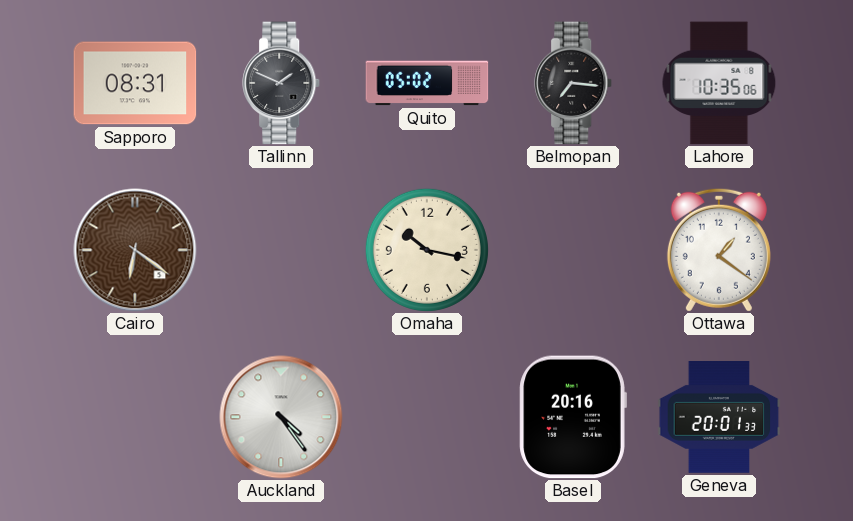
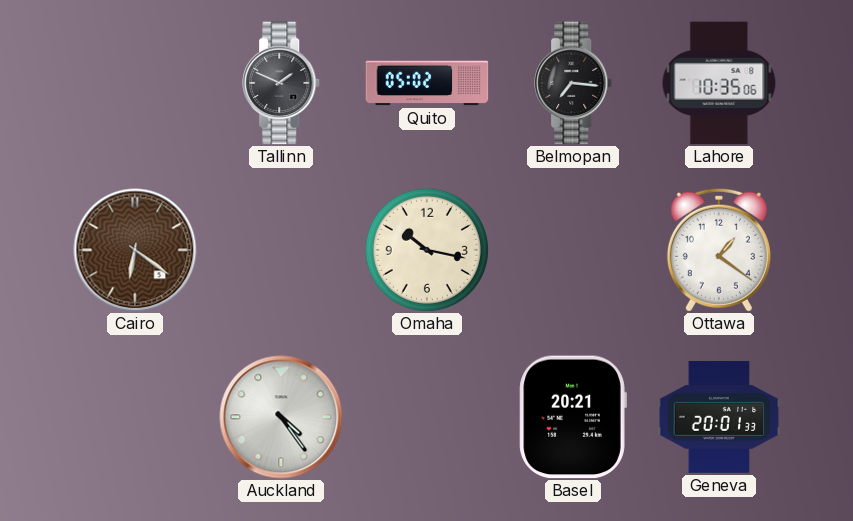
Sapporo: 08:31 -> none
Basel: 20:16 -> 20:21
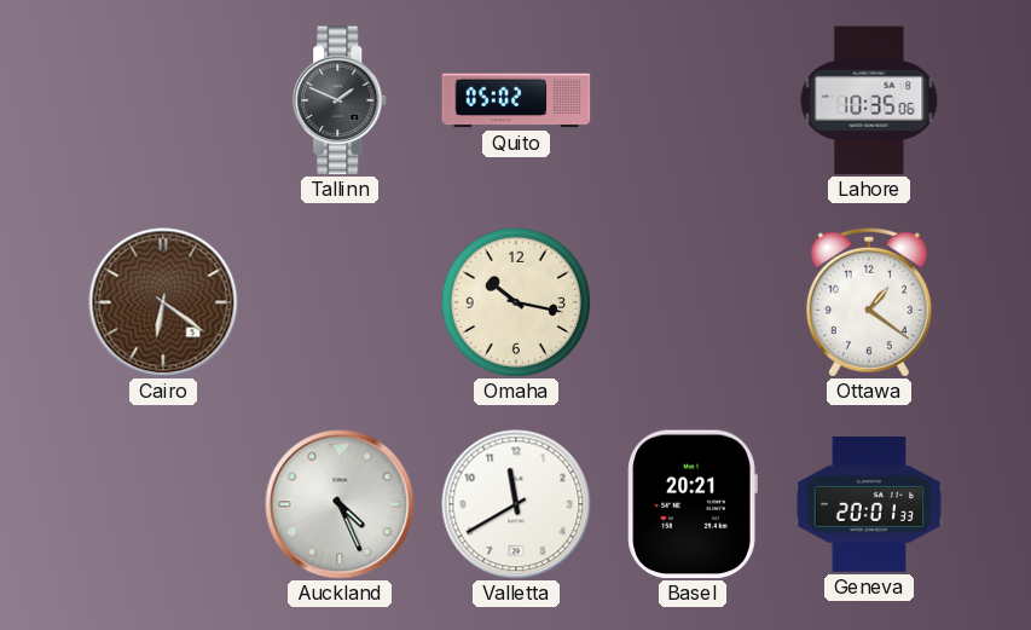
Belmopan: 7:16 -> none
Auckland: 4:24 -> 4:26
Valletta: none -> 11:40
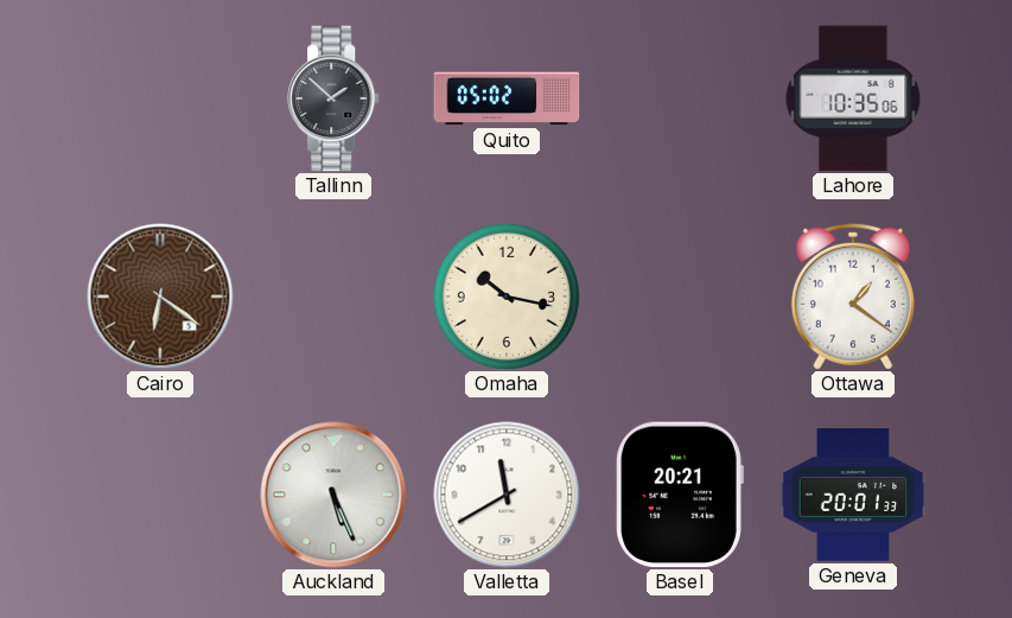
Tallinn: 1:49 -> 1:52
Auckland: 4:26 -> 5:26
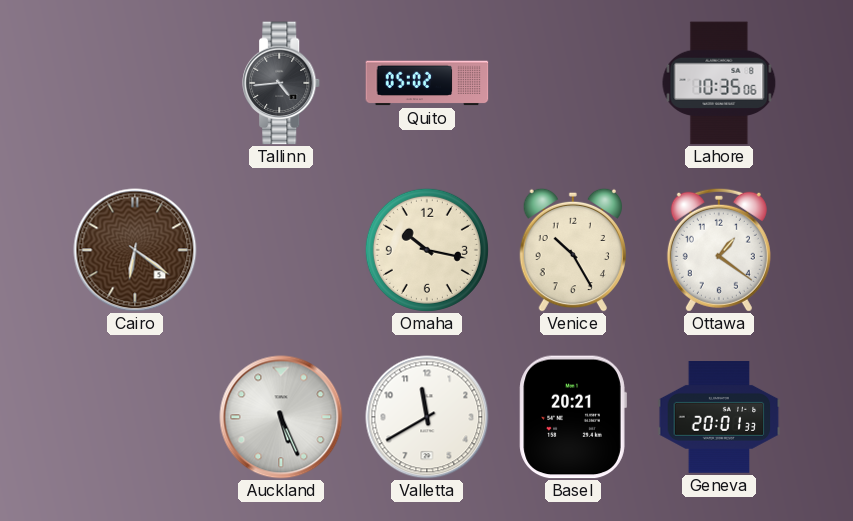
Tallinn: 1:52 -> 4:44
Venice: none -> 10:25
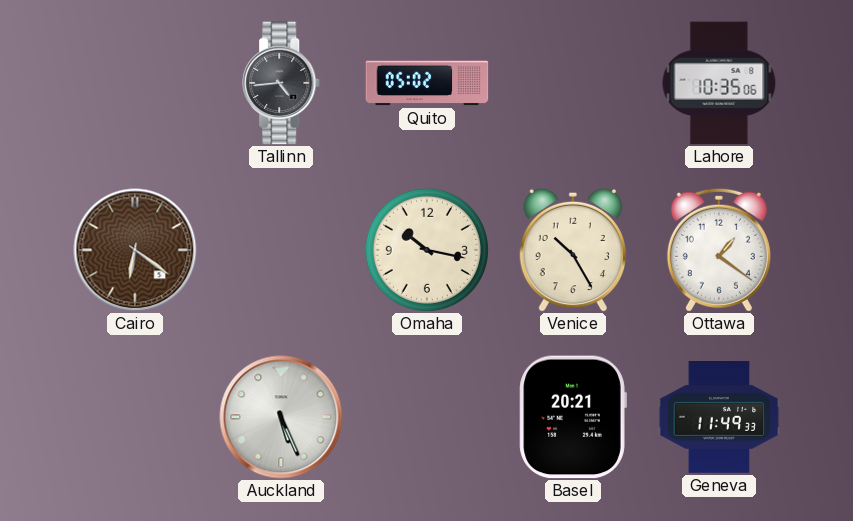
Valletta: 11:40 -> none
Geneva: 20:01 -> 11:49
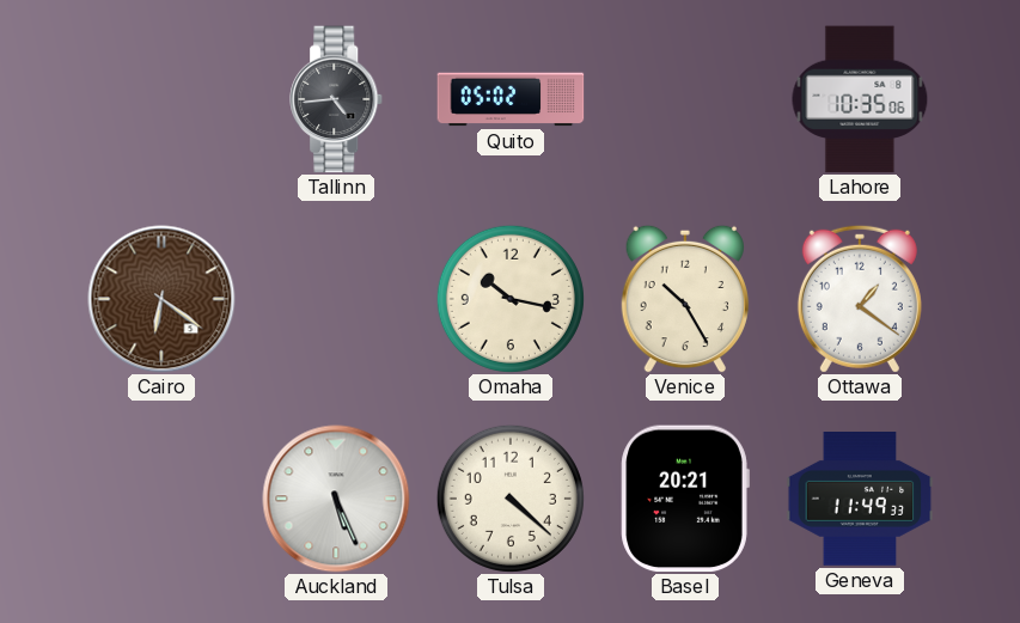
Tulsa: none -> 4:22
